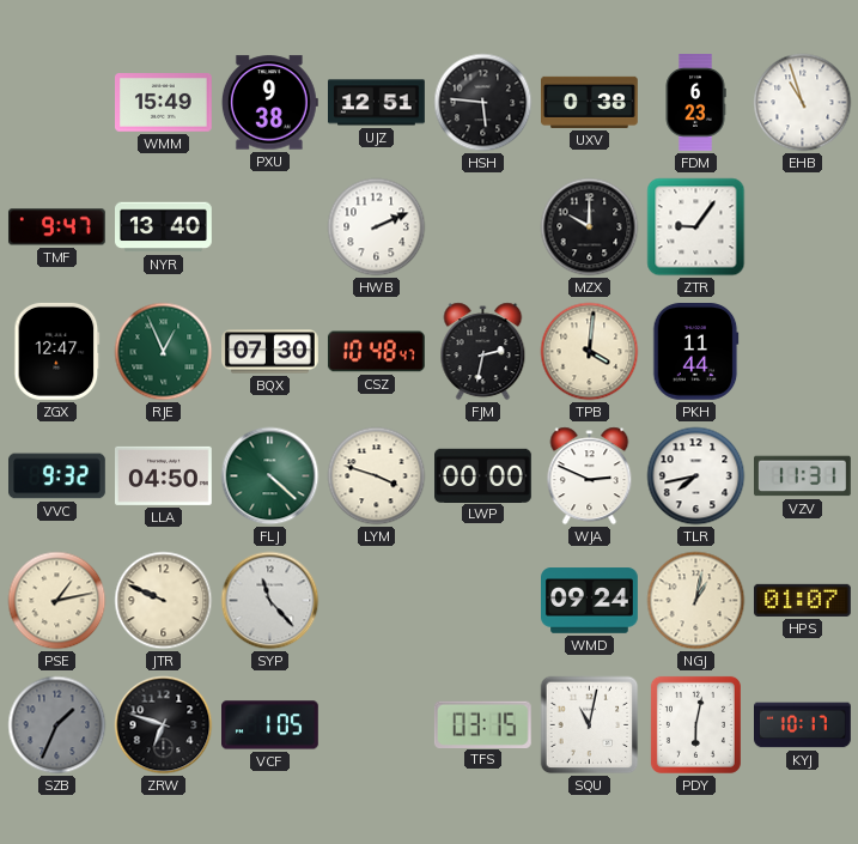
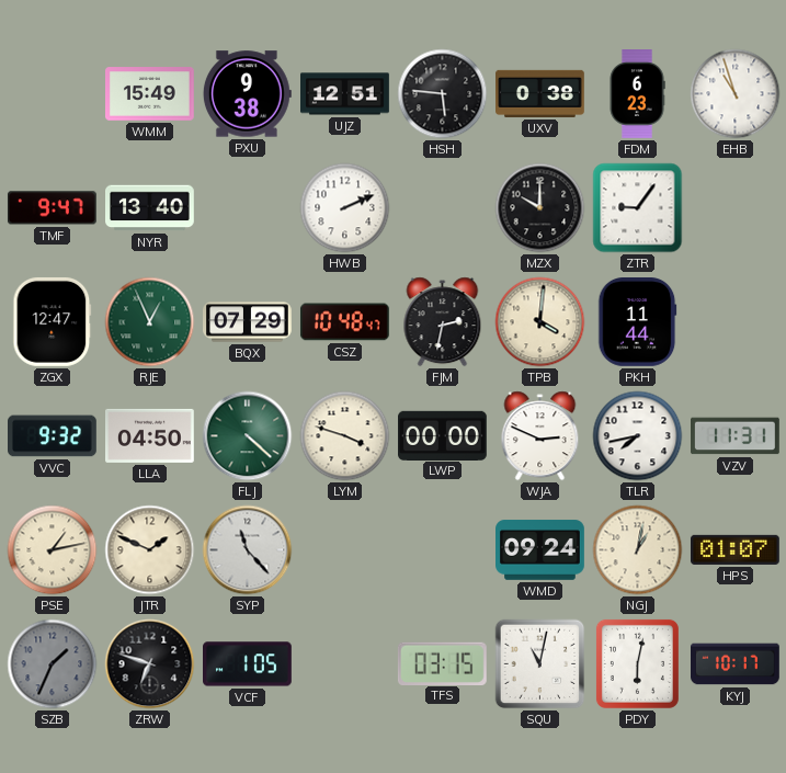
BQX: 07:30 -> 07:29
JTR: 9:49 -> 1:49
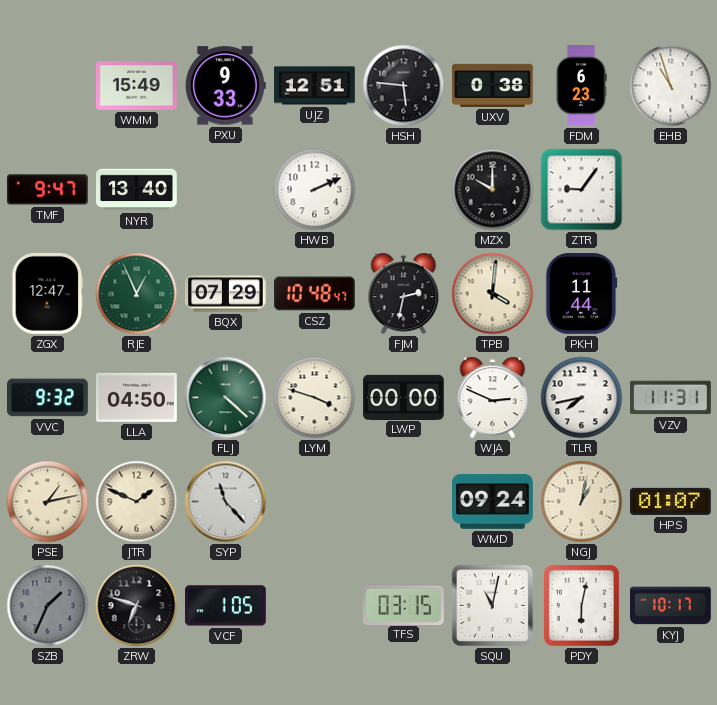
PXU: 9:38 -> 9:33
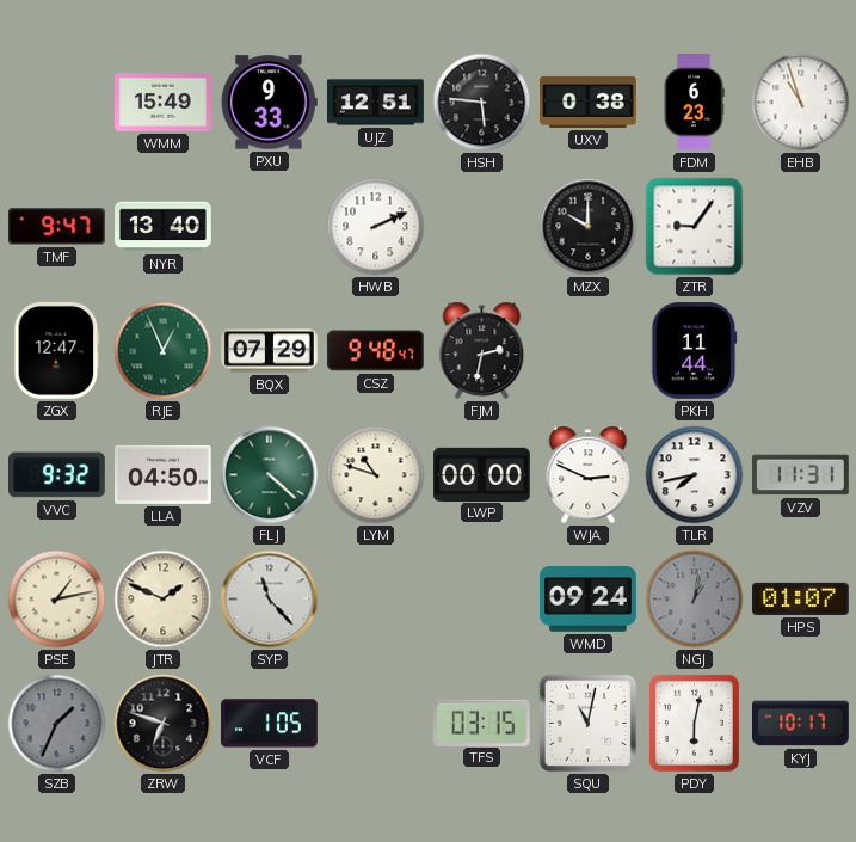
CSZ: 10:48 -> 9:48
TPB: 4:01 -> none
LYM: 3:48 -> 10:48
NGJ dial: cream -> grey
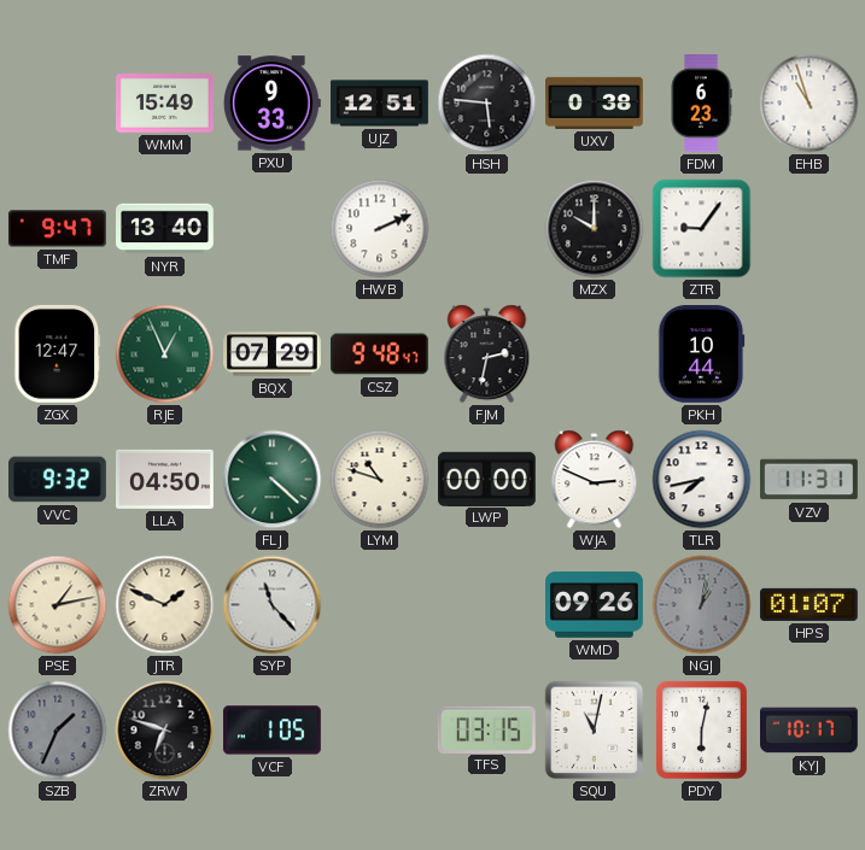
PKH: 11:44 -> 10:44
WMD: 09:24 -> 09:26
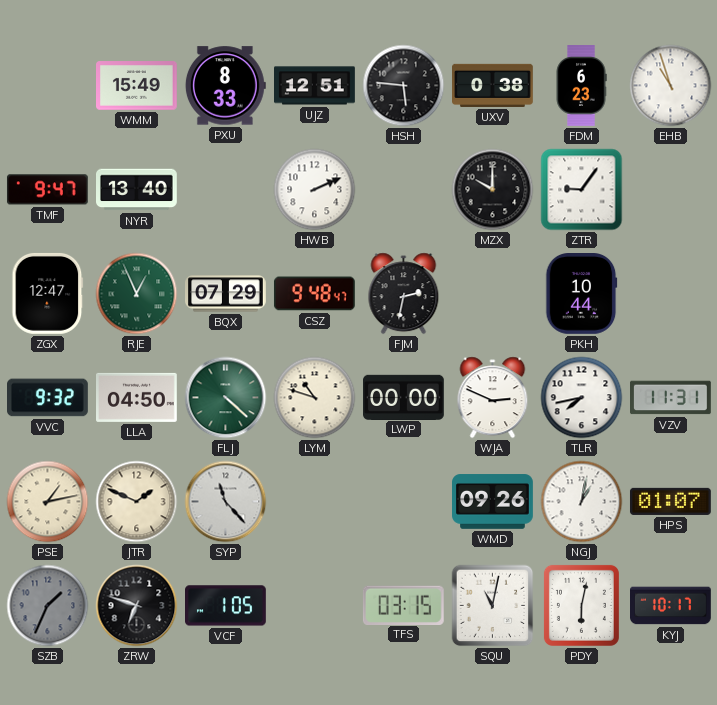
PXU: 9:33 -> 8:33
NGJ dial: grey -> white
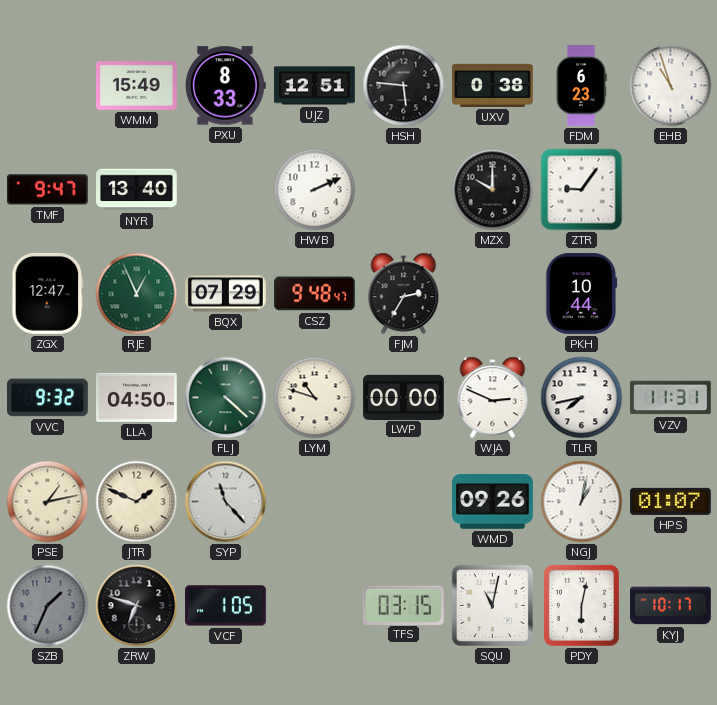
FJM: 2:32 -> 2:35
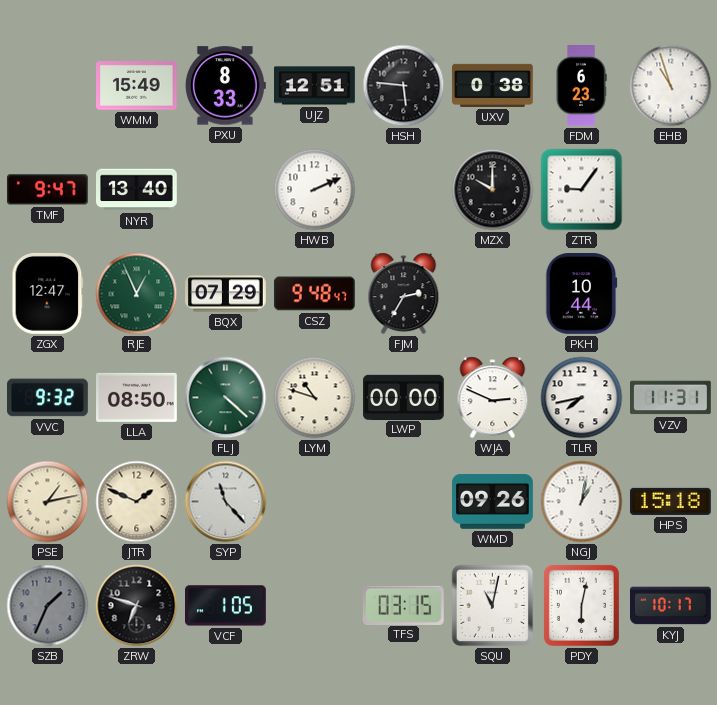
LLA: 04:50 -> 08:50
HPS: 01:07 -> 15:18
